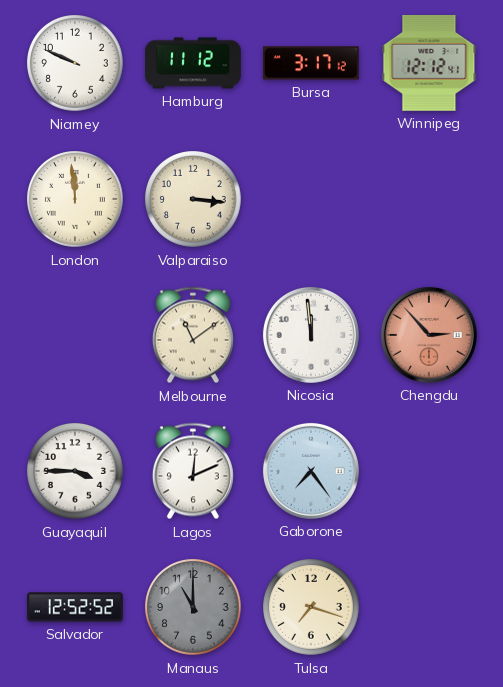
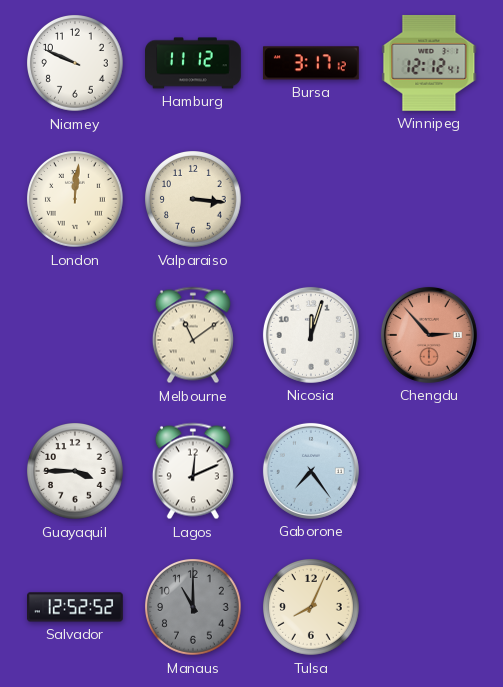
London: 11:59 -> 12:01
Nicosia: 11:59 -> 12:03
Tulsa: 7:18 -> 8:04
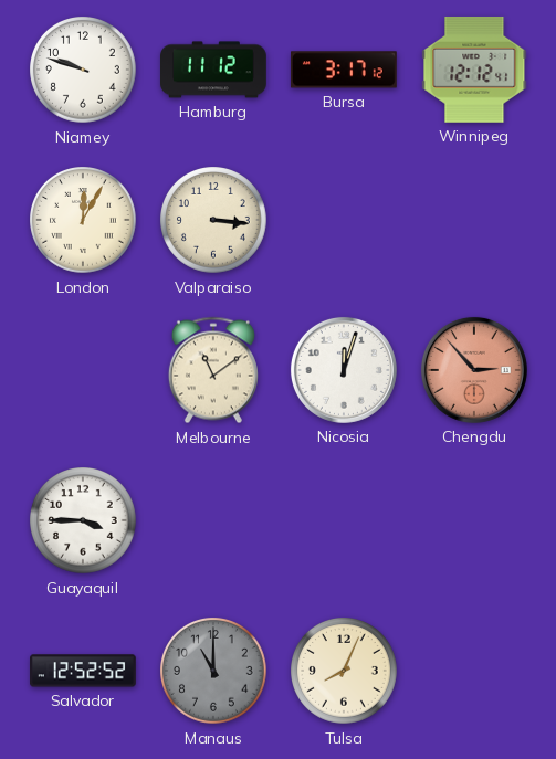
Niamey: 9:49 -> 9:48
London: 12:01 -> 12:05
Lagos: 12:11 -> none
Gaborone: 7:24 -> none
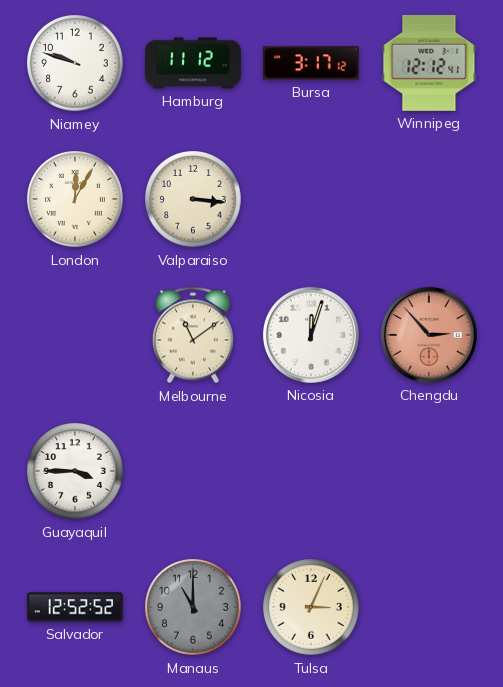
Tulsa: 8:04 -> 3:04
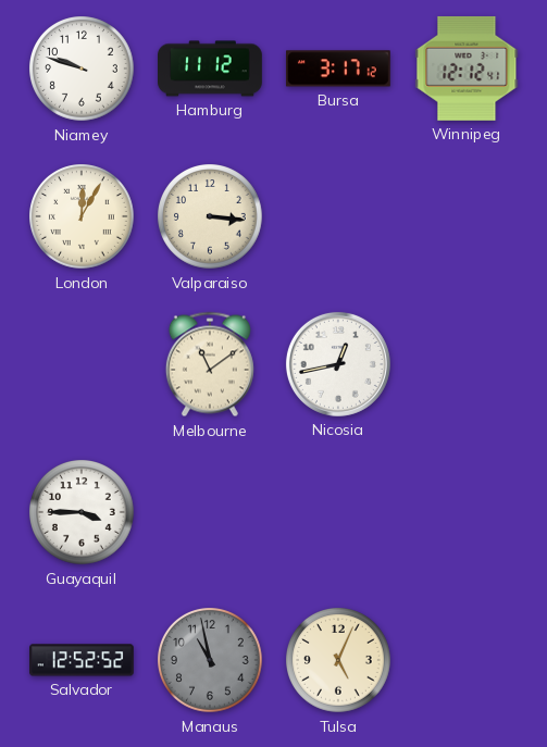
Nicosia: 12:03 -> 12:43
Chengdu: 2:53 -> none
Manaus: 11:00 -> 10:58
Tulsa: 3:04 -> 5:04
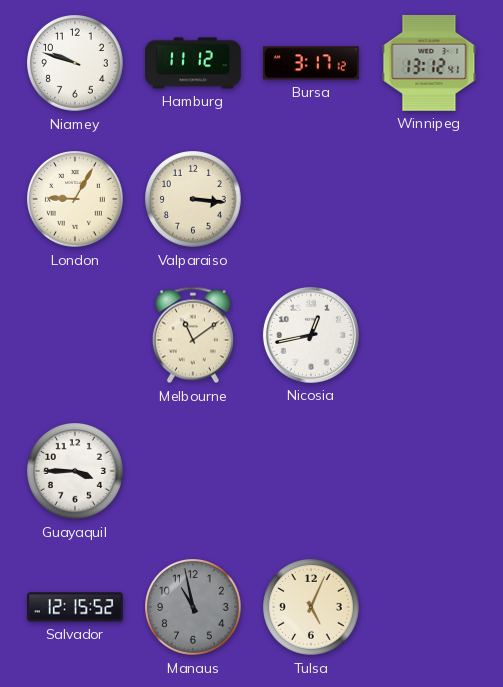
Winnipeg: 12:12 -> 13:12
London: 12:05 -> 9:05
Salvador: 12:52 -> 12:15
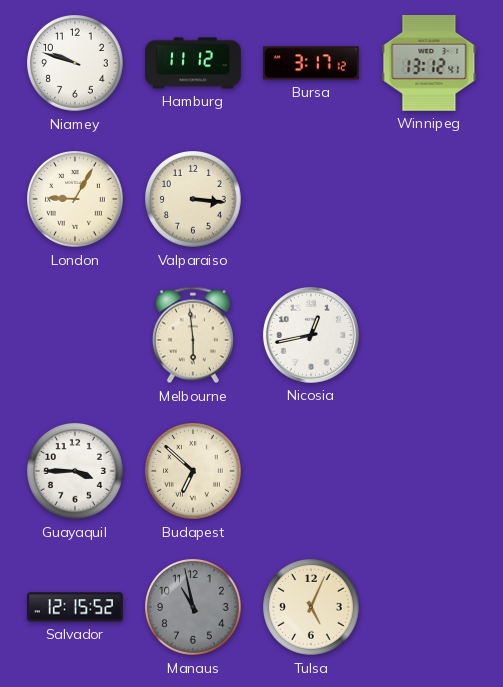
Melbourne: 11:09 -> 5:59
Budapest: none -> 6:52
